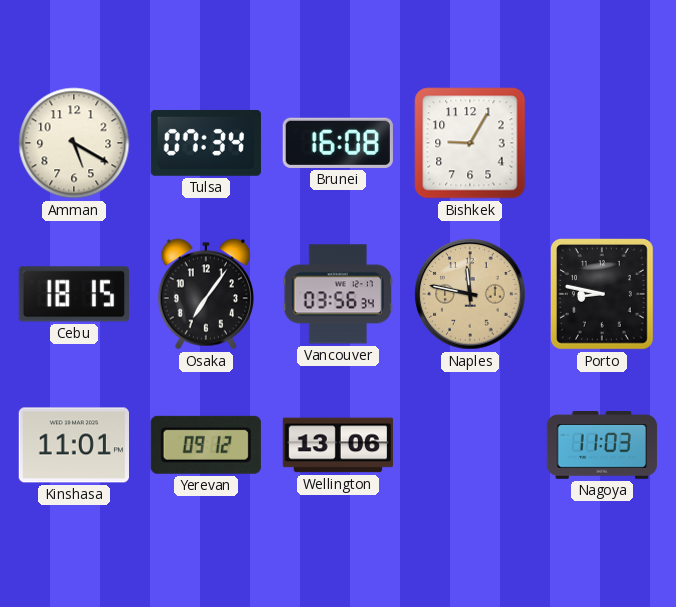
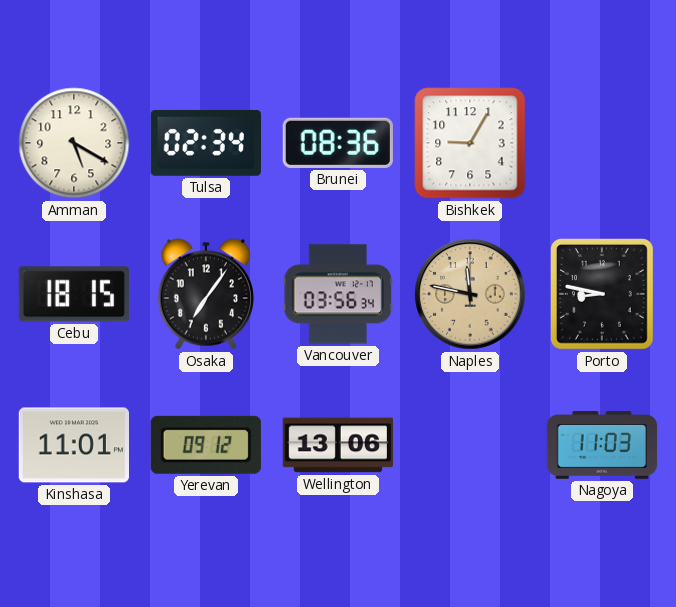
Tulsa: 07:34 -> 02:34
Brunei: 16:08 -> 08:36
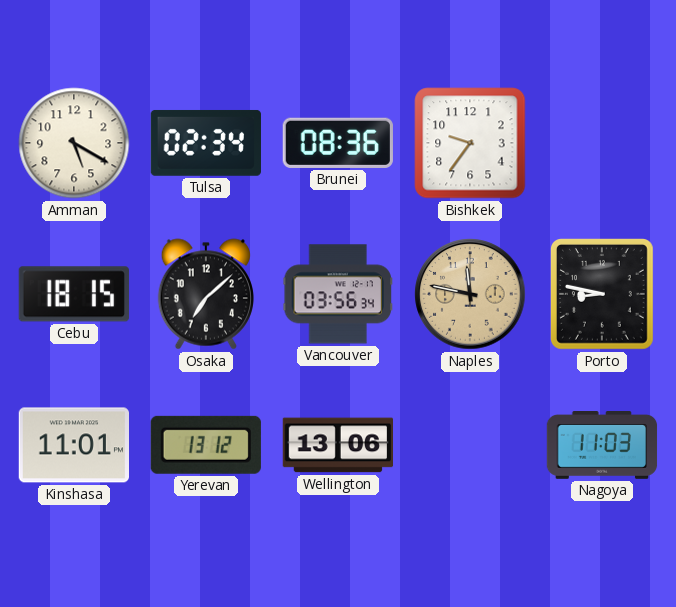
Bishkek: 9:05 -> 9:36
Osaka: 7:06 -> 7:08
Yerevan: 09:12 -> 13:12
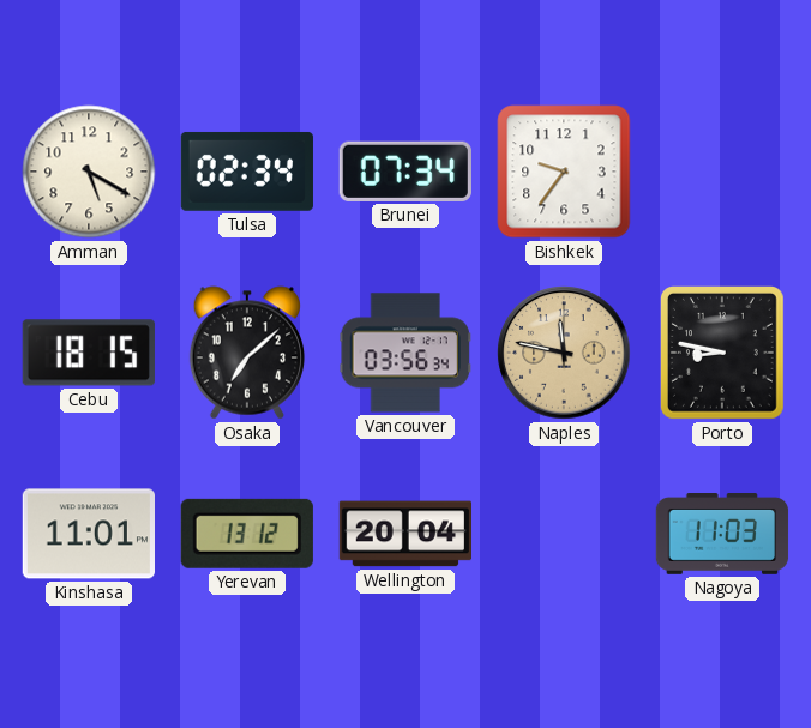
Brunei: 08:36 -> 07:34
Wellington: 13:06 -> 20:04
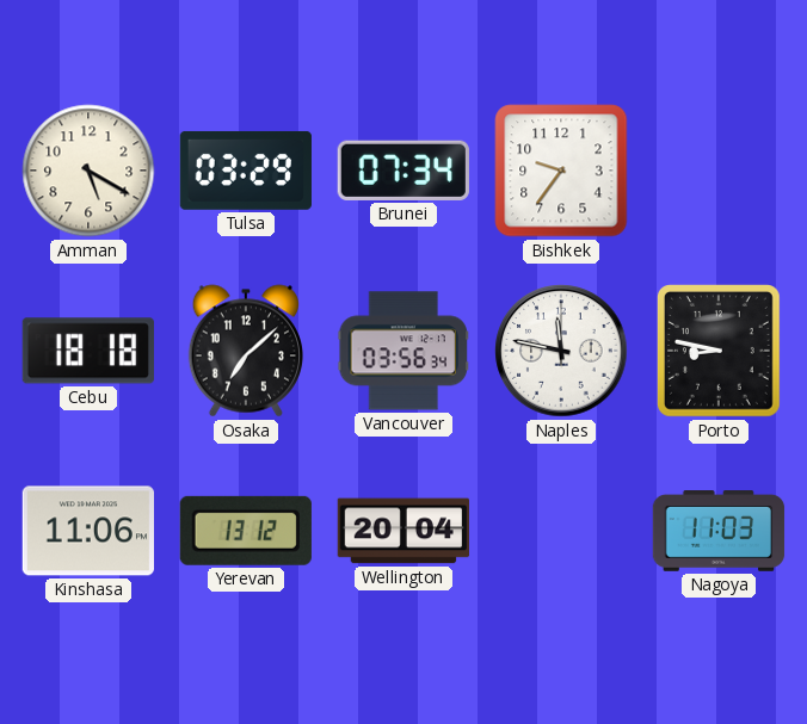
Tulsa: 02:34 -> 03:29
Cebu: 18:15 -> 18:18
Naples dial: champagne -> white
Kinshasa: 11:01 -> 11:06
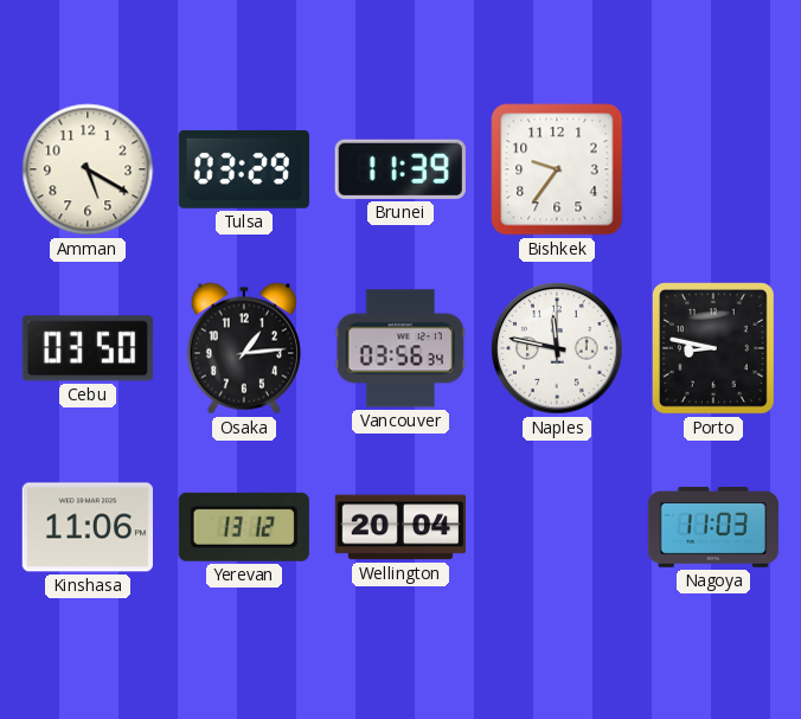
Brunei: 07:34 -> 11:39
Cebu: 18:18 -> 03:50
Osaka: 7:08 -> 1:14
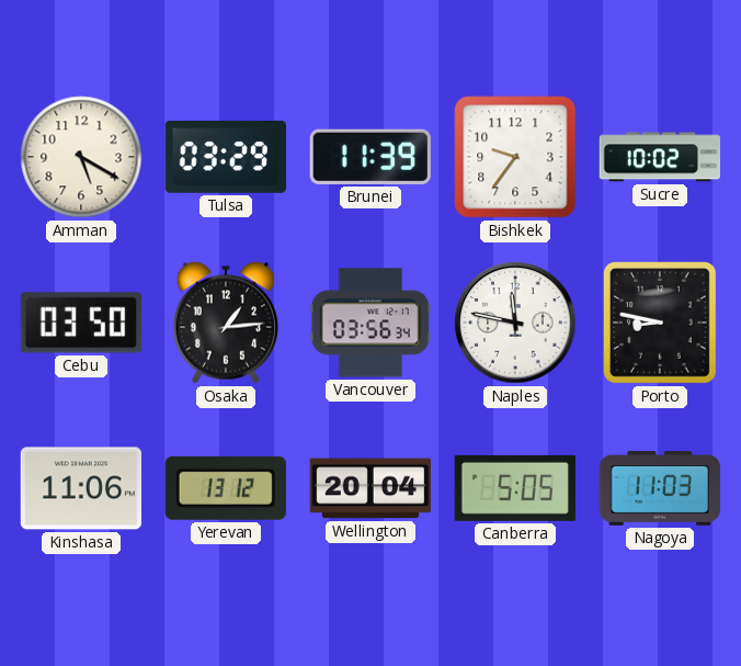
Sucre: none -> 10:02
Canberra: none -> 5:05
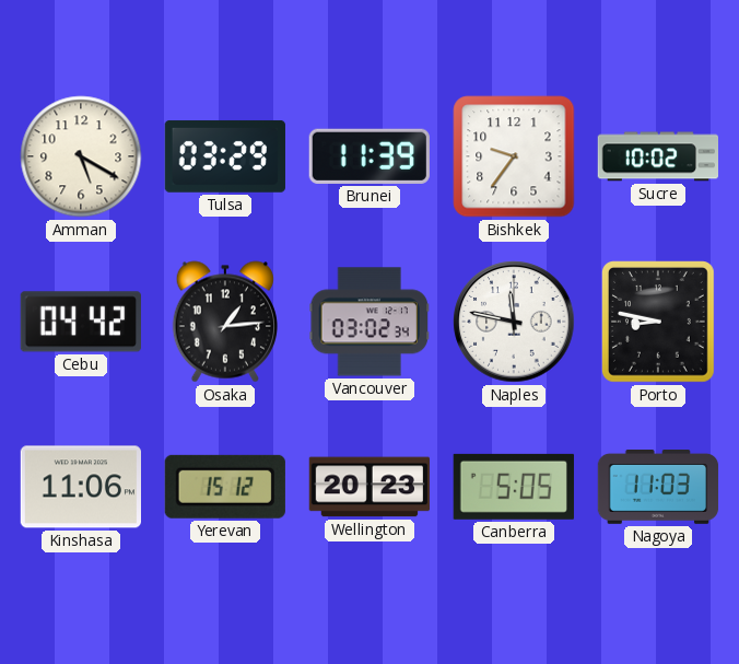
Cebu: 03:50 -> 04:42
Vancouver: 03:56 -> 03:02
Yerevan: 13:12 -> 15:12
Wellington: 20:04 -> 20:23
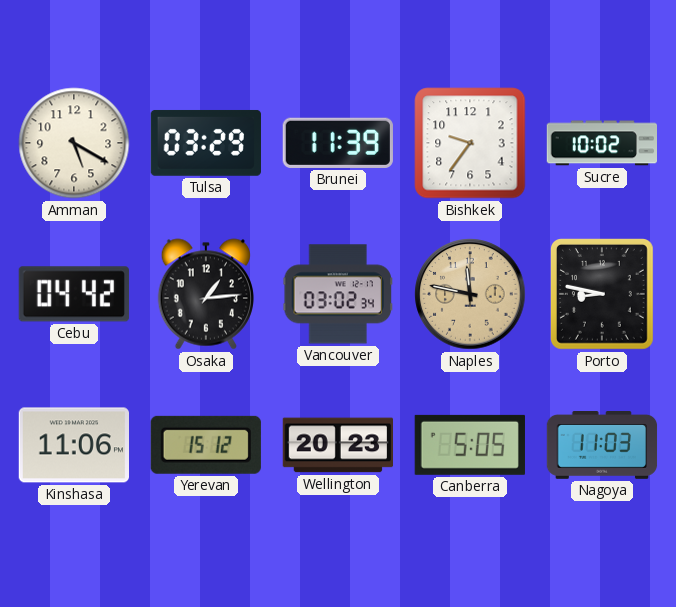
Naples dial: white -> champagne
